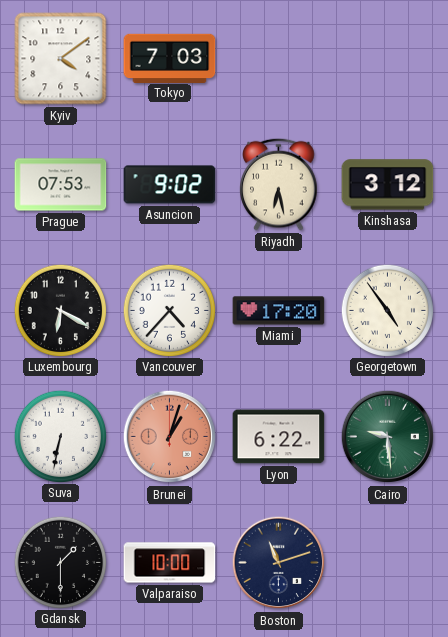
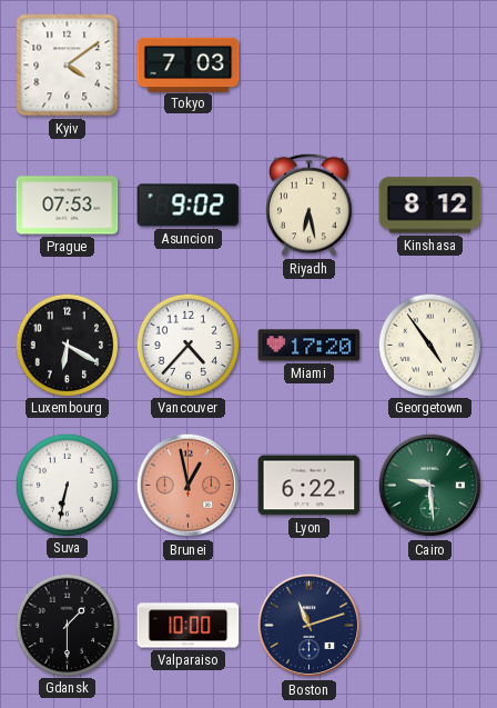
Kinshasa: 3:12 -> 8:12
Brunei: 1:03 -> 12:58
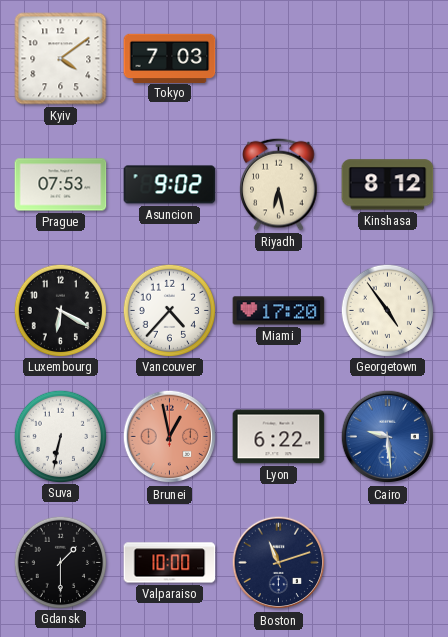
Cairo dial: green -> blue
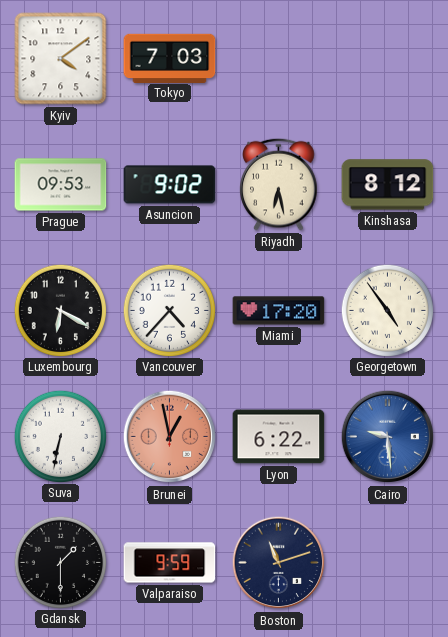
Prague: 07:53 -> 09:53
Valparaiso: 10:00 -> 9:59
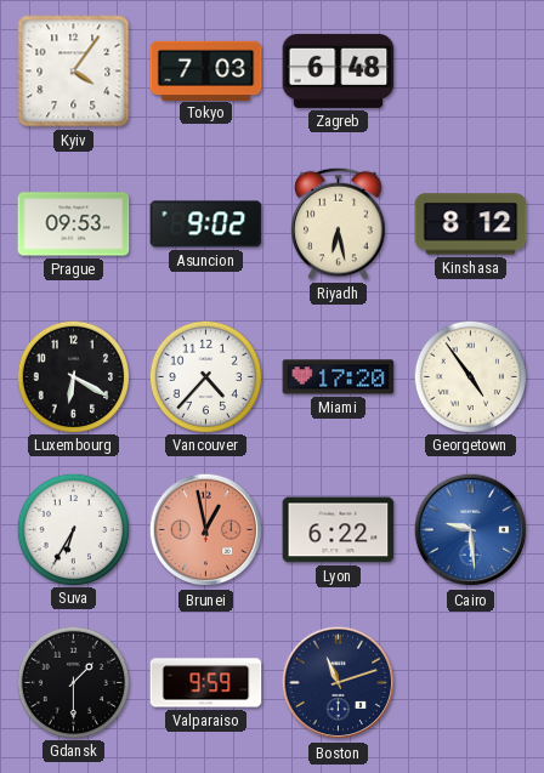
Kyiv: 4:09 -> 4:06
Zagreb: none -> 6:48
Suva: 6:32 -> 6:35
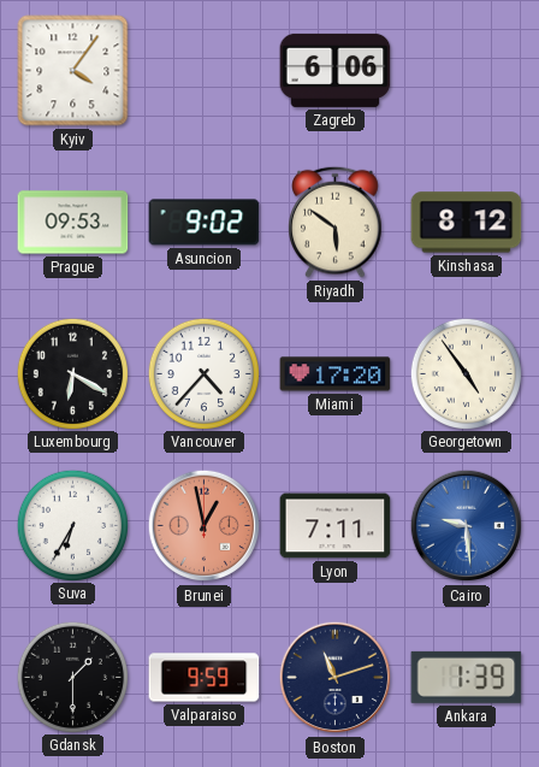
Tokyo: 7:03 -> none
Zagreb: 6:48 -> 6:06
Riyadh: 6:28 -> 5:51
Lyon: 6:22 -> 7:11
Ankara: none -> 1:39
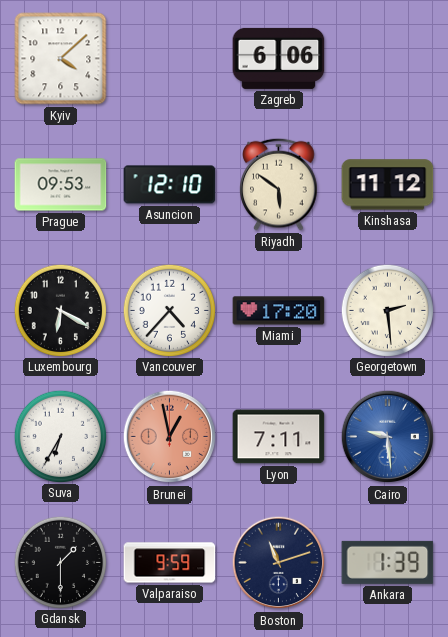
Kyiv: 4:06 -> 4:08
Asuncion: 9:02 -> 12:10
Kinshasa: 8:12 -> 11:12
Georgetown: 4:54 -> 2:29
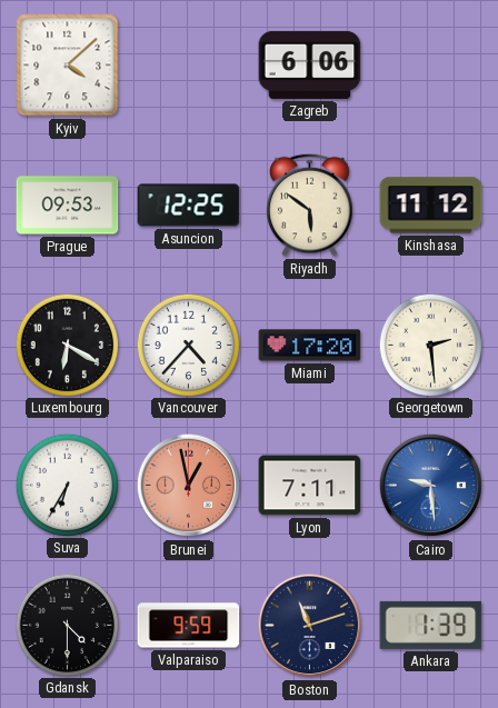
Asuncion: 12:10 -> 12:25
Gdansk: 1:30 -> 4:30
